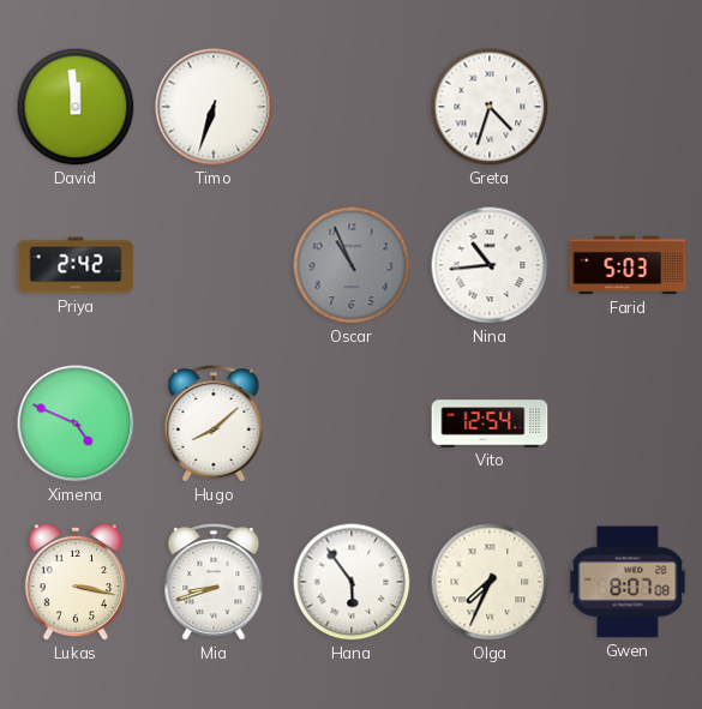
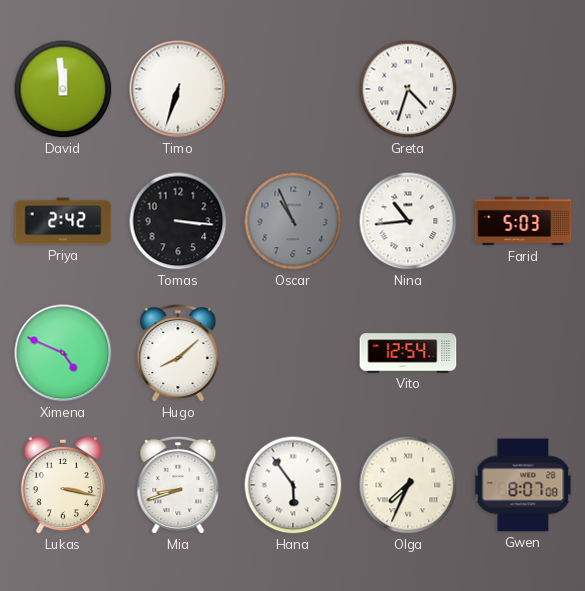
Tomas: none -> 3:16
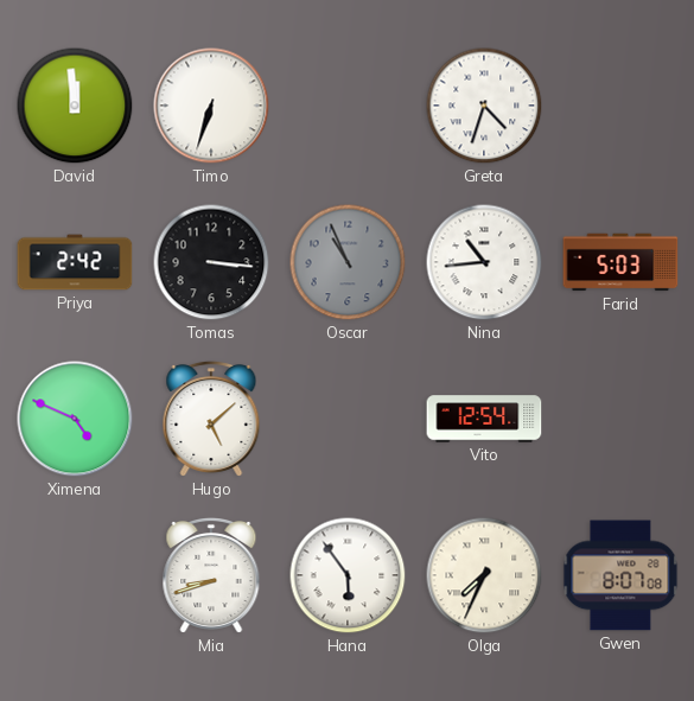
Hugo: 8:08 -> 5:08
Lukas: 3:17 -> none
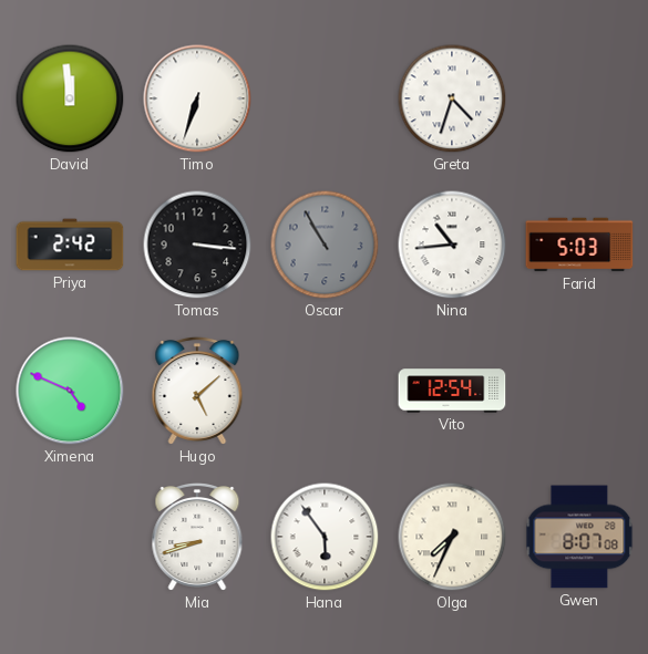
Oscar: 10:56 -> 10:55
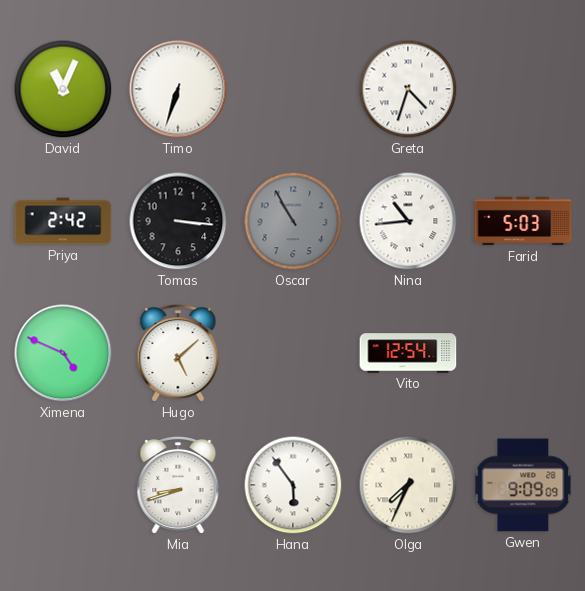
David: 11:59 -> 11:04
Gwen: 8:07 -> 9:09
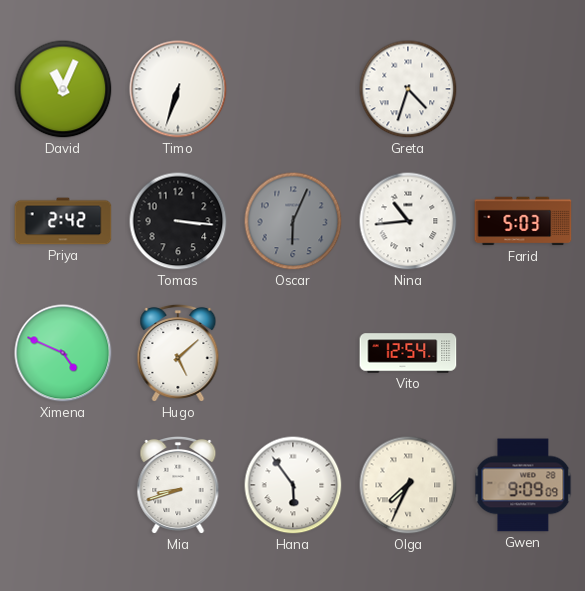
Oscar: 10:55 -> 6:04
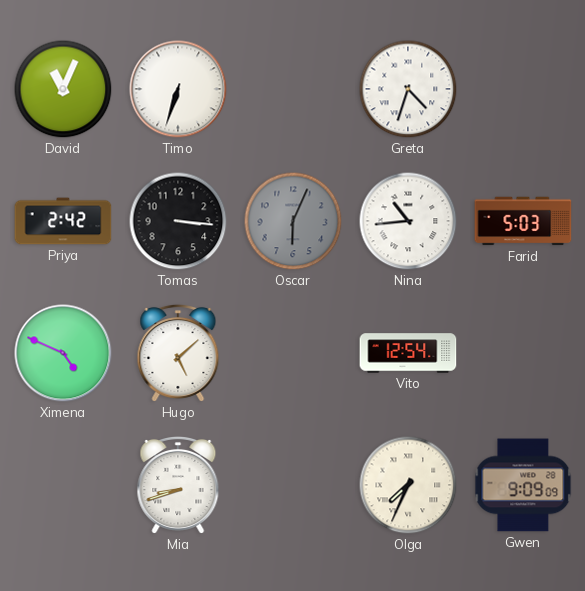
Hana: 5:54 -> none
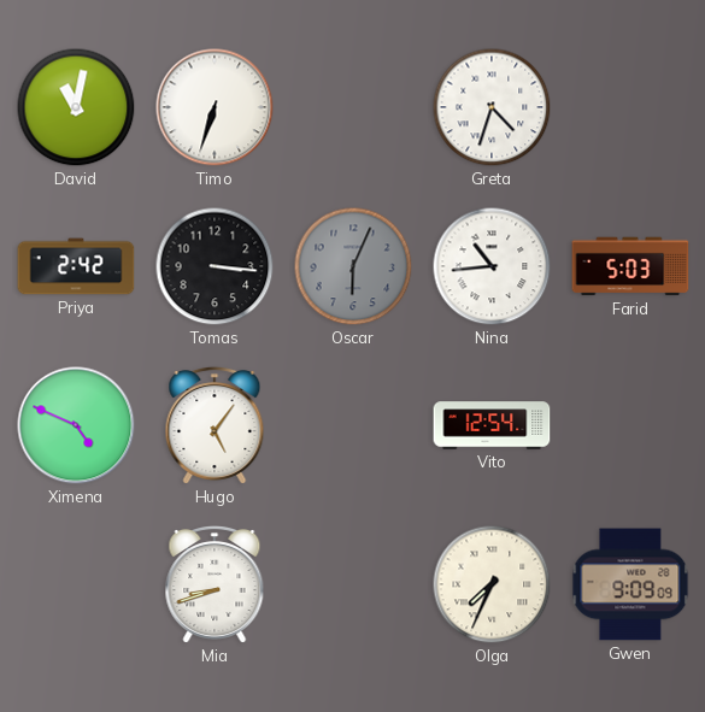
David: 11:04 -> 11:02
Hugo: 5:08 -> 5:06
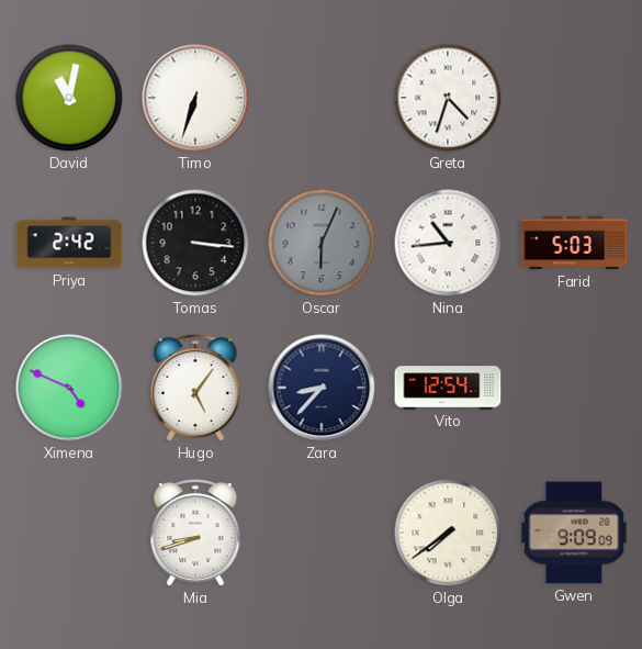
Zara: none -> 8:37
Olga: 7:34 -> 7:39
